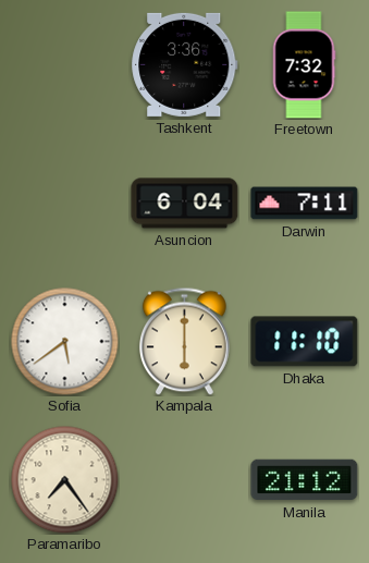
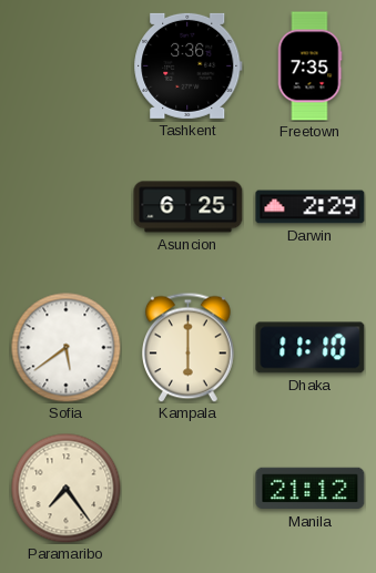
Freetown: 7:32 -> 7:35
Asuncion: 6:04 -> 6:25
Darwin: 7:11 -> 2:29
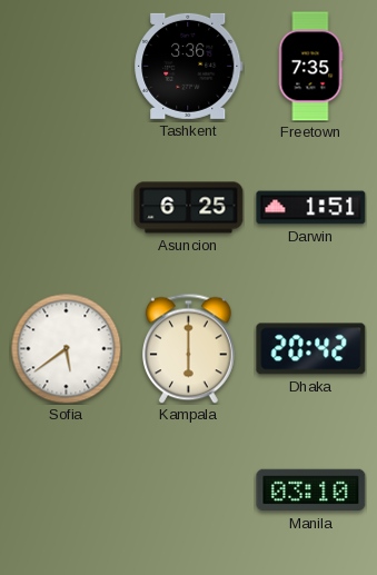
Darwin: 2:29 -> 1:51
Dhaka: 11:10 -> 20:42
Paramaribo: 7:24 -> none
Manila: 21:12 -> 03:10
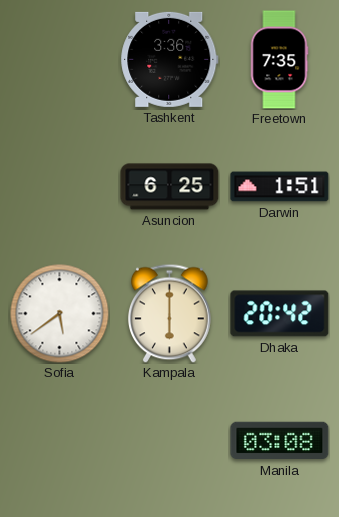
Manila: 03:10 -> 03:08
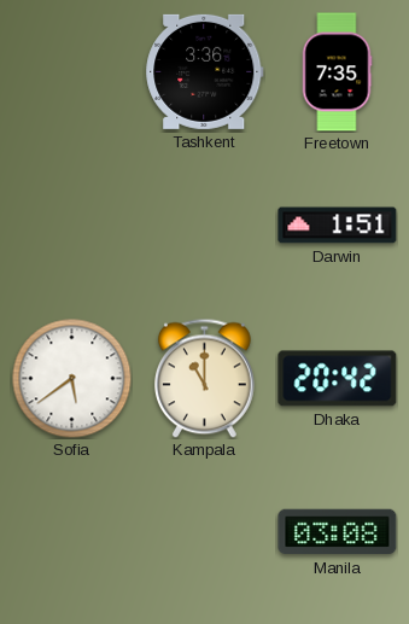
Asuncion: 6:25 -> none
Kampala: 6:00 -> 11:00
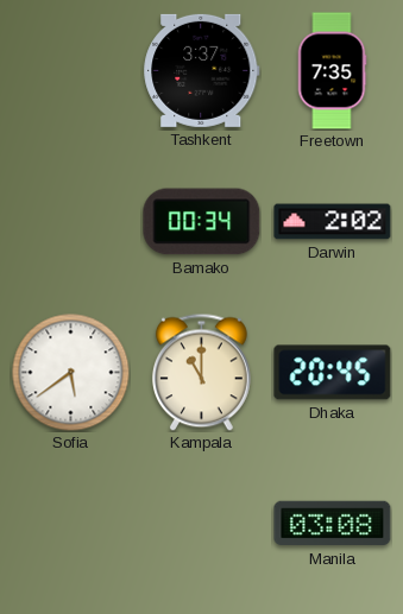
Tashkent: 3:36 -> 3:37
Bamako: none -> 00:34
Darwin: 1:51 -> 2:02
Dhaka: 20:42 -> 20:45
